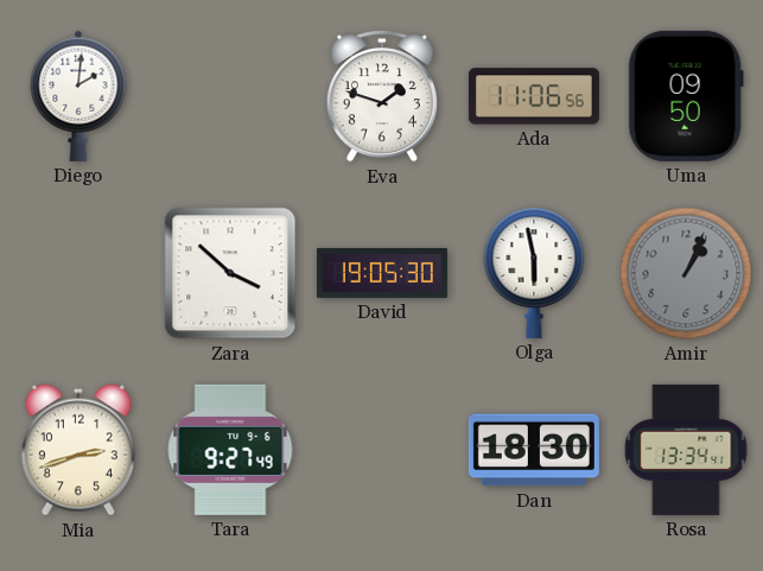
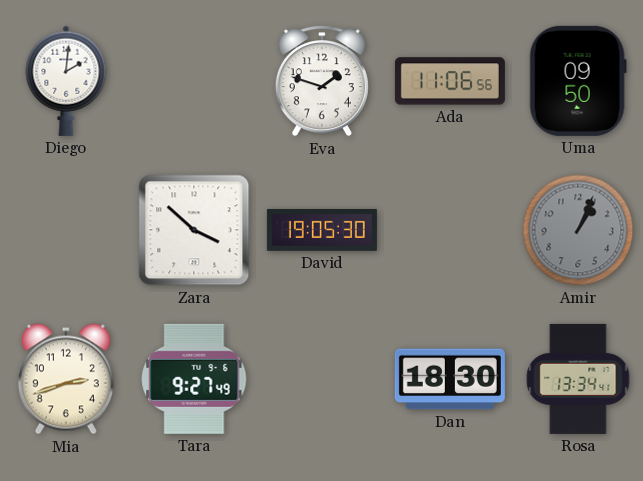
Olga: 5:58 -> none
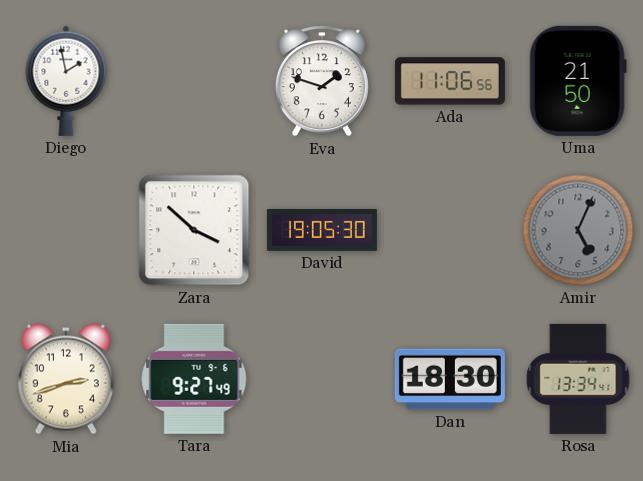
Diego: 2:01 -> 1:58
Uma: 09:50 -> 21:50
Amir: 1:04 -> 5:04
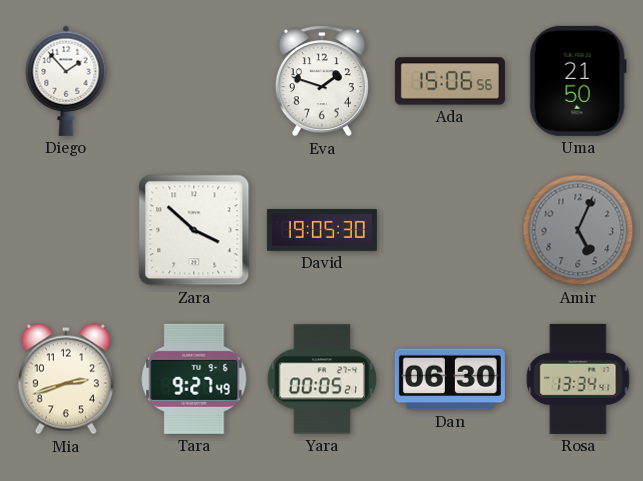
Diego: 1:58 -> 1:53
Ada: 11:06 -> 15:06
Yara: none -> 00:05
Dan: 18:30 -> 06:30
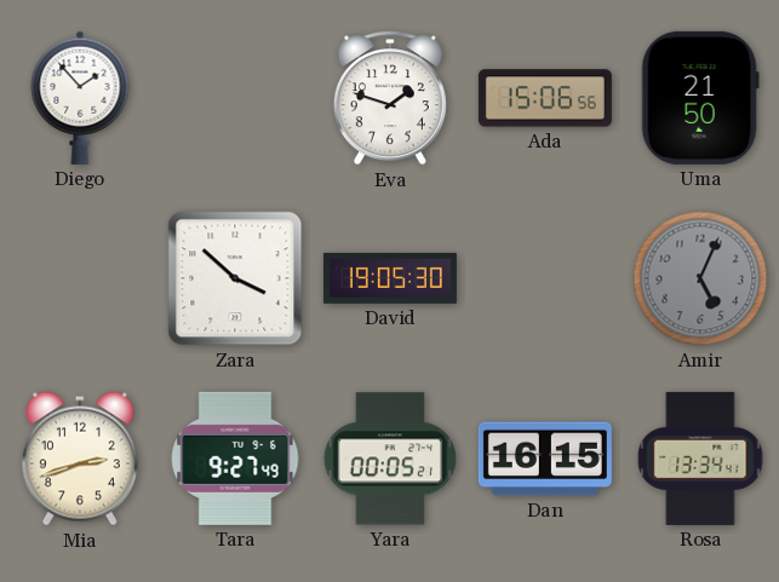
Dan: 06:30 -> 16:15
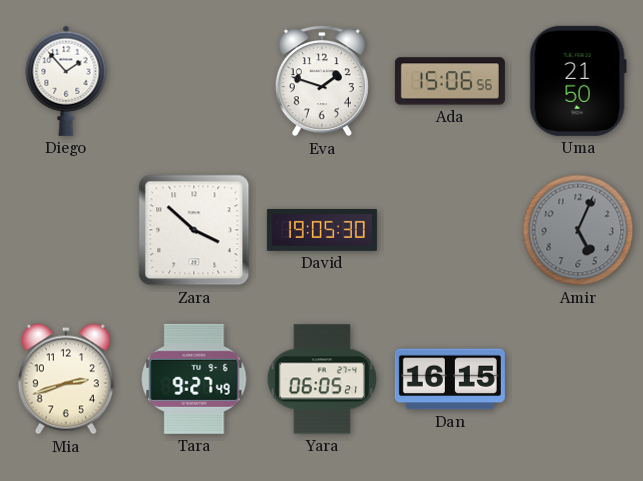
Yara: 00:05 -> 06:05
Rosa: 13:34 -> none
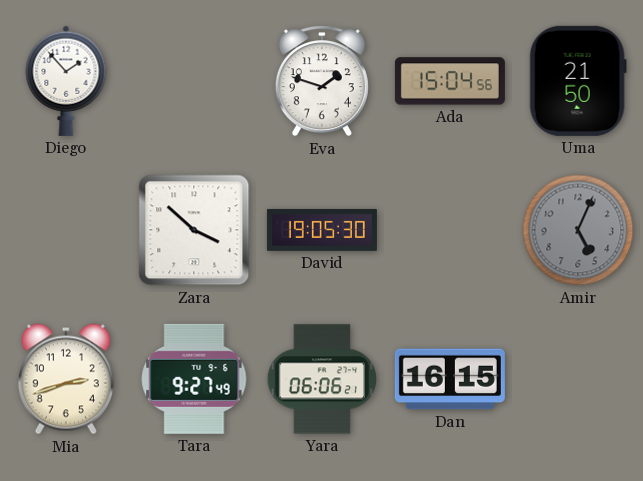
Ada: 15:06 -> 15:04
Yara: 06:05 -> 06:06
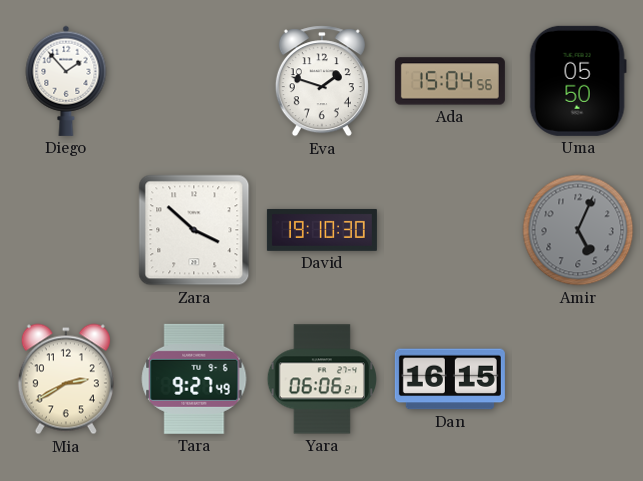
Uma: 21:50 -> 05:50
David: 19:05 -> 19:10
Mia: 2:42 -> 2:40
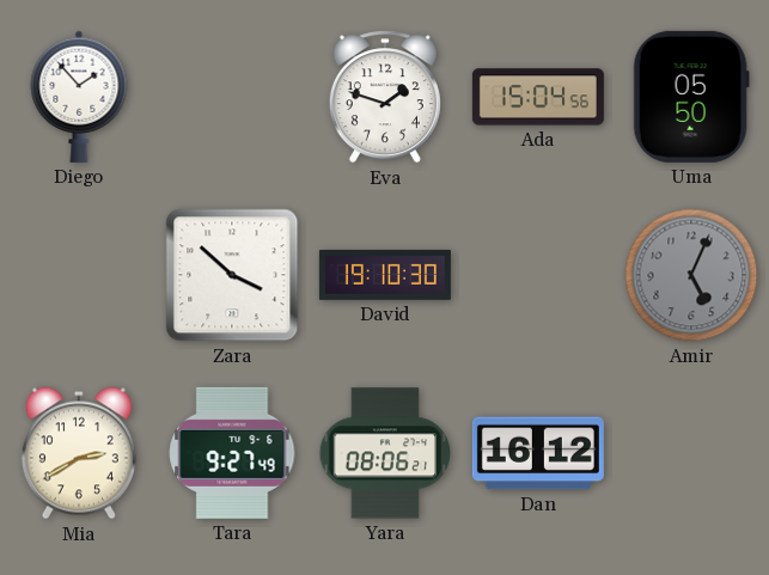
Yara: 06:06 -> 08:06
Dan: 16:15 -> 16:12
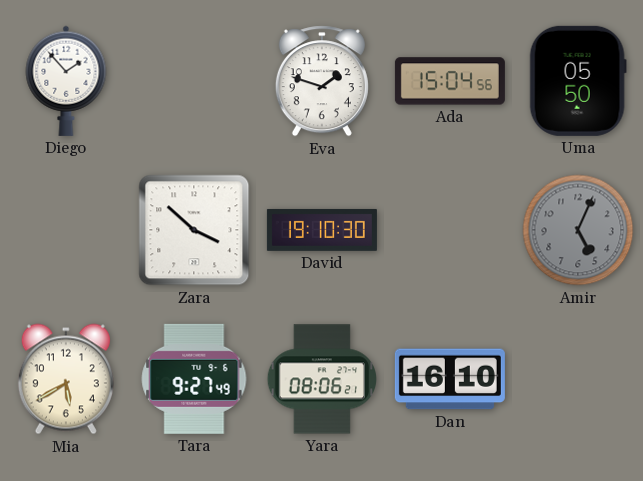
Mia: 2:40 -> 5:40
Dan: 16:12 -> 16:10
